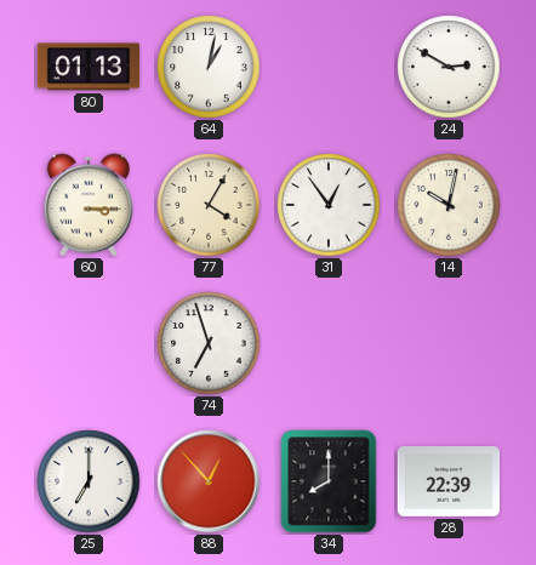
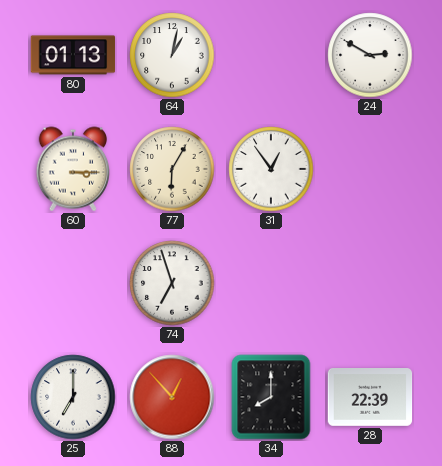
77: 4:05 -> 6:05
14: 10:02 -> none
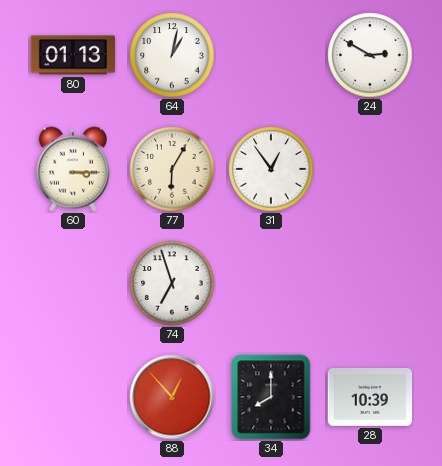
25: 7:00 -> none
28: 22:39 -> 10:39
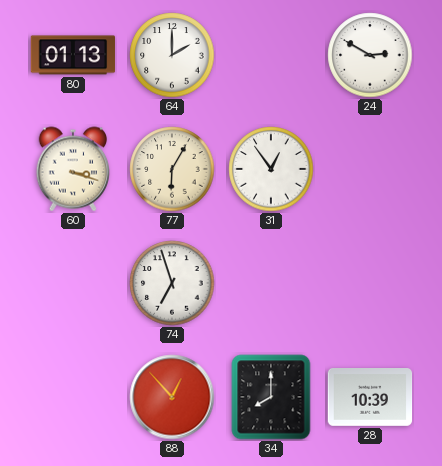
64: 1:02 -> 2:00
60: 3:15 -> 3:18
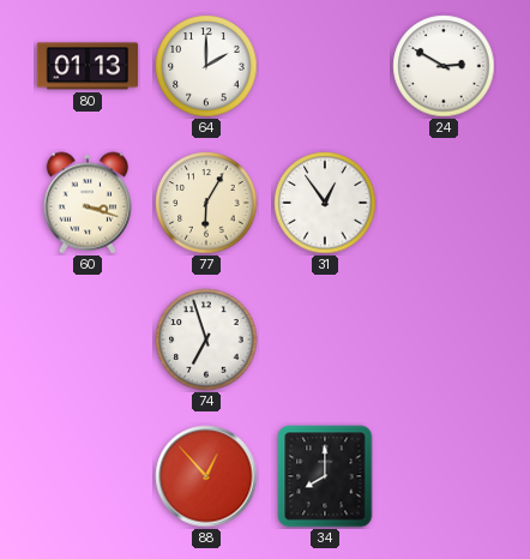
28: 10:39 -> none
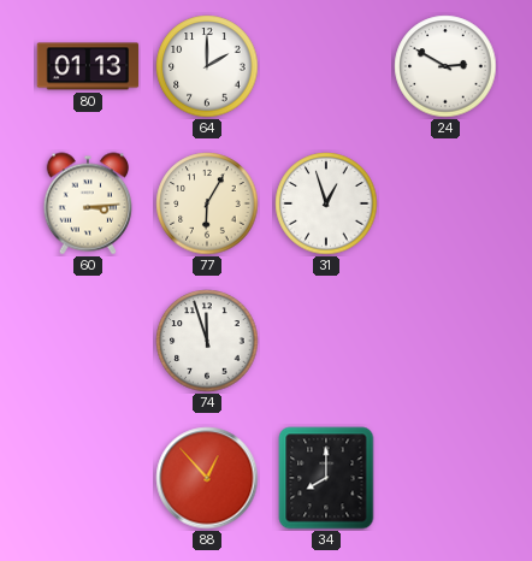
60: 3:18 -> 3:14
31: 12:54 -> 12:57
74: 6:57 -> 11:57
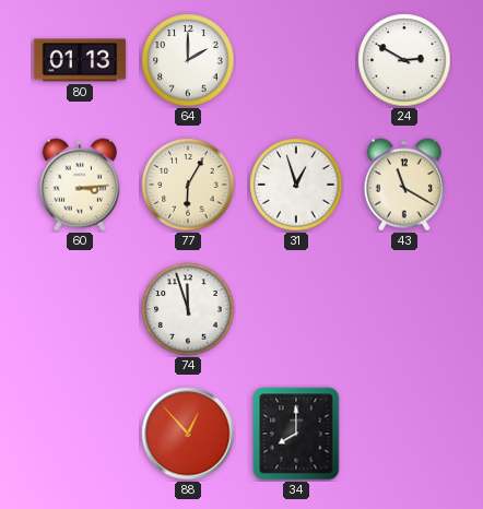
43: none -> 11:20
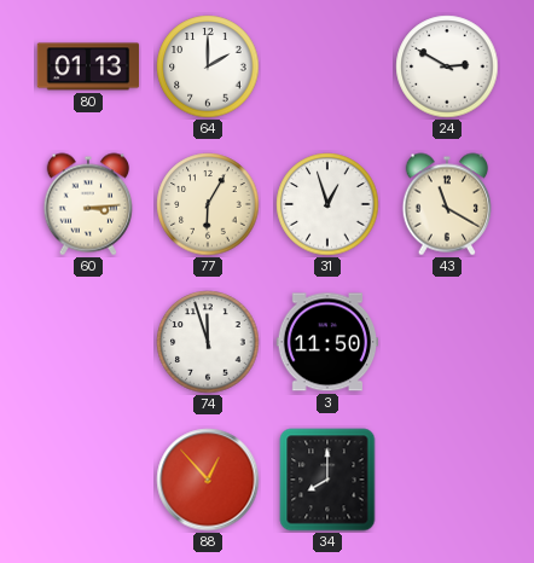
3: none -> 11:50
